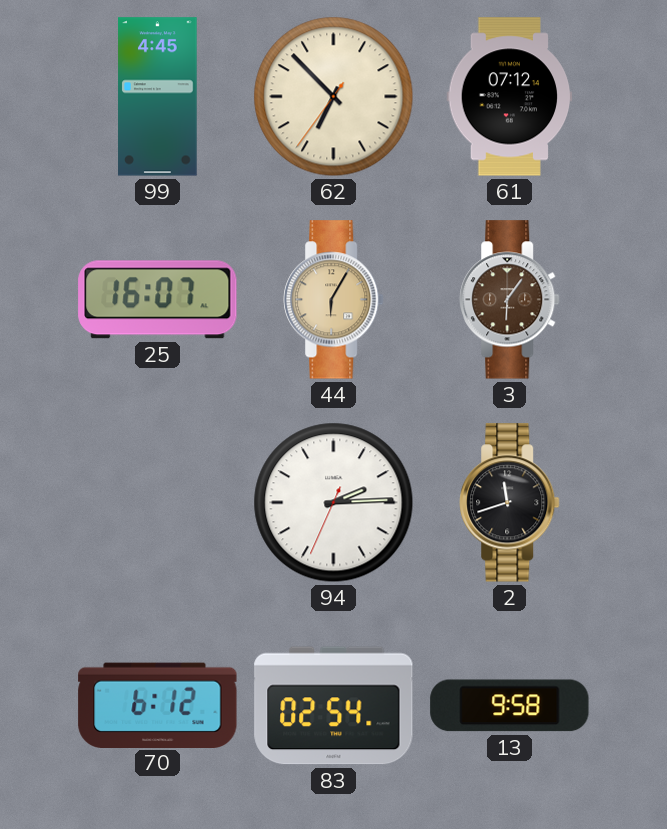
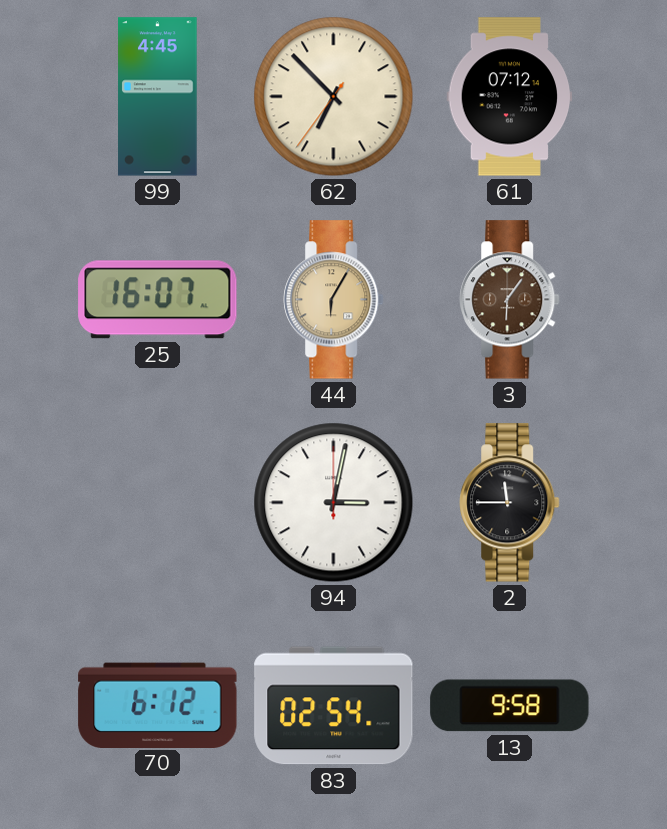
94: 2:14 -> 3:02
2: 11:42 -> 11:45
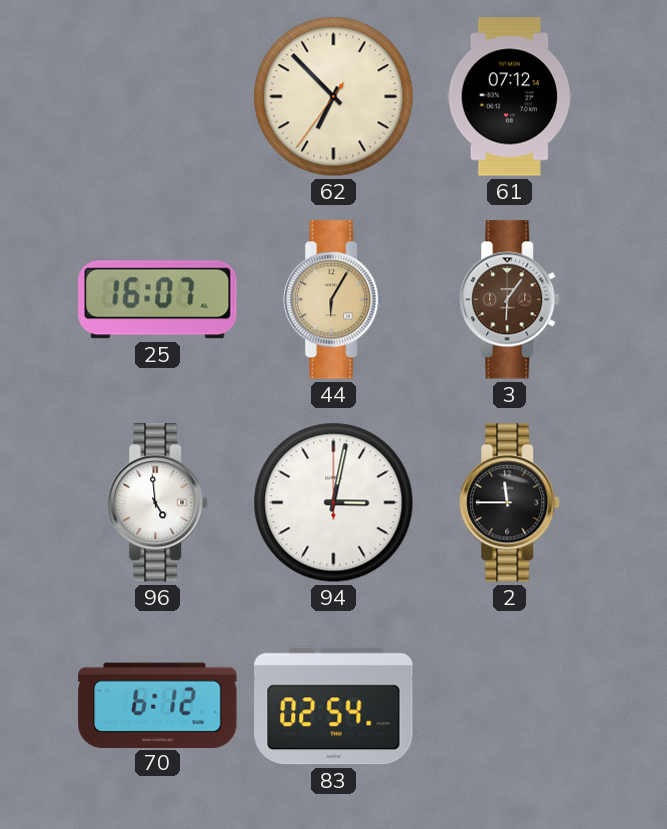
99: 4:45 -> none
96: none -> 4:59
13: 9:58 -> none
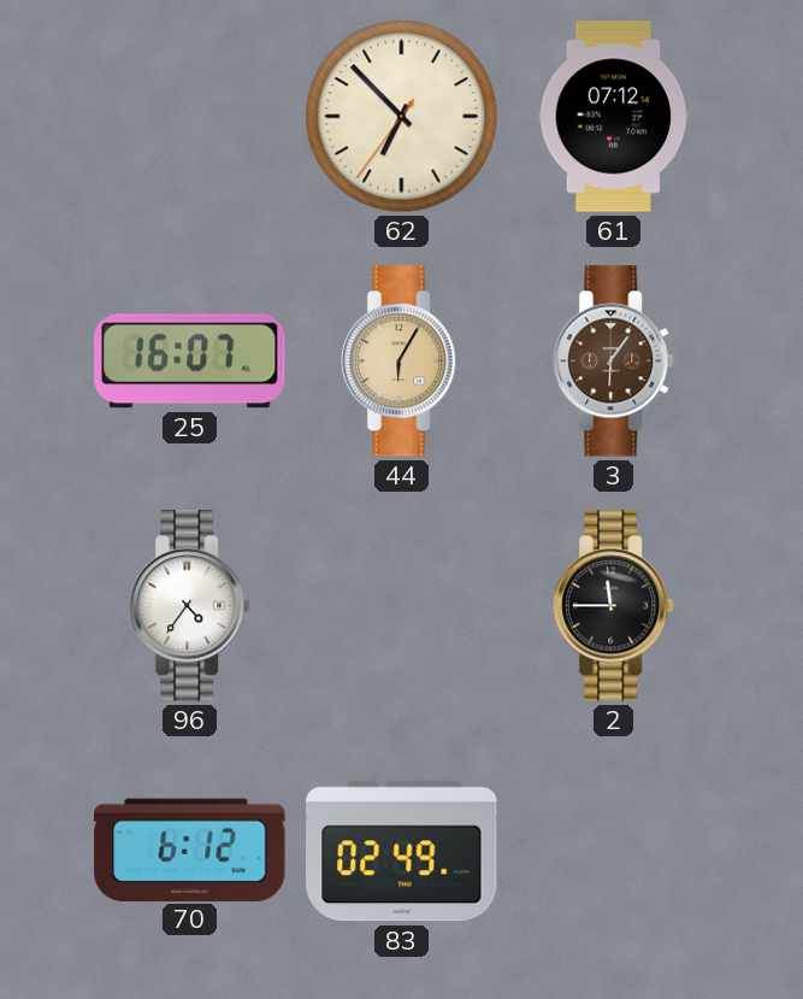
96: 4:59 -> 4:36
94: 3:02 -> none
83: 02:54 -> 02:49
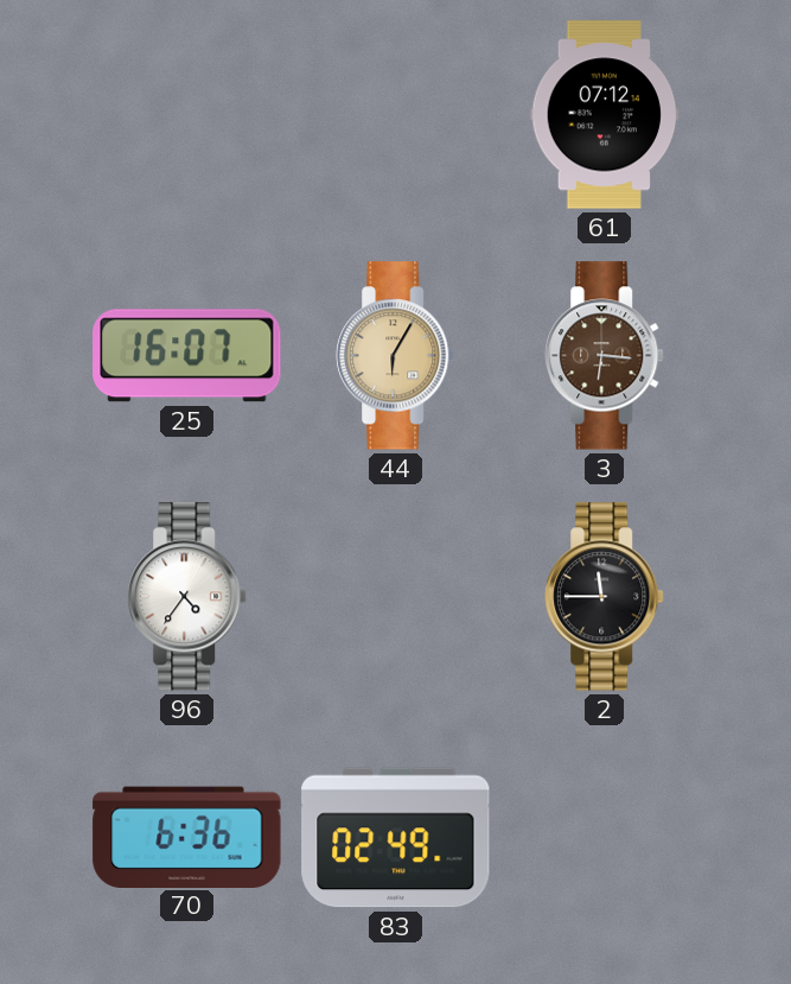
62: 6:52 -> none
3: 6:06 -> 6:16
70: 6:12 -> 6:36
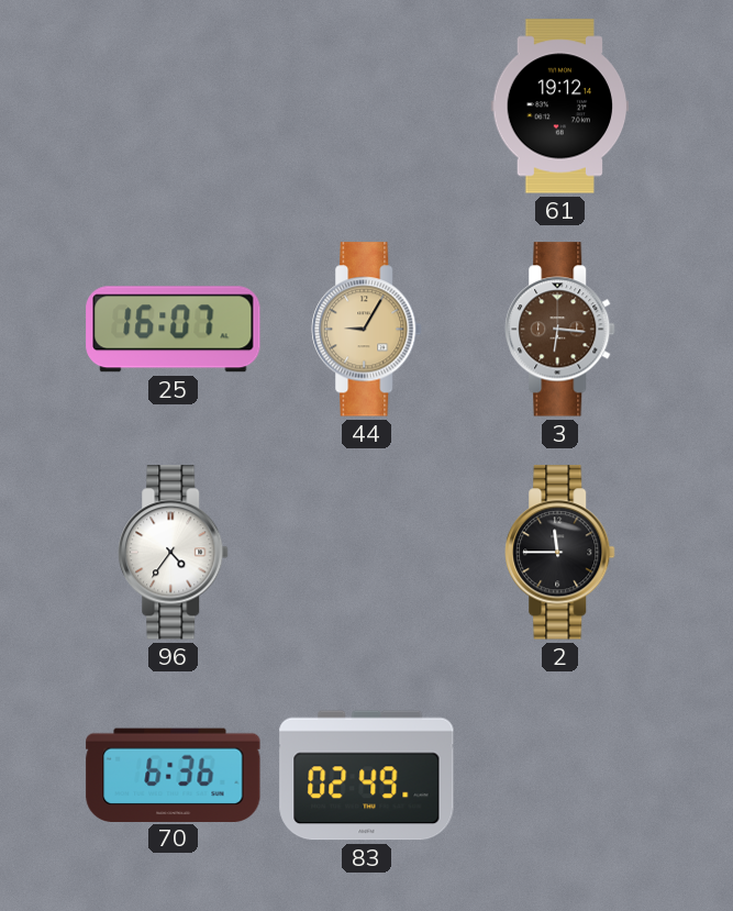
61: 07:12 -> 19:12
44: 6:05 -> 9:05
